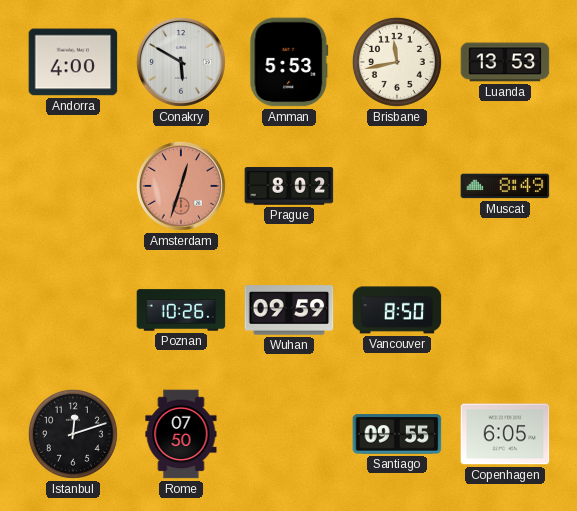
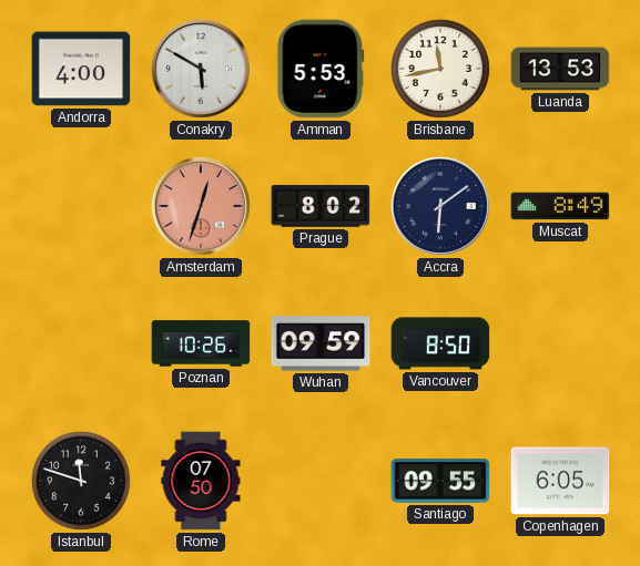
Accra: none -> 6:09
Istanbul: 12:12 -> 11:48
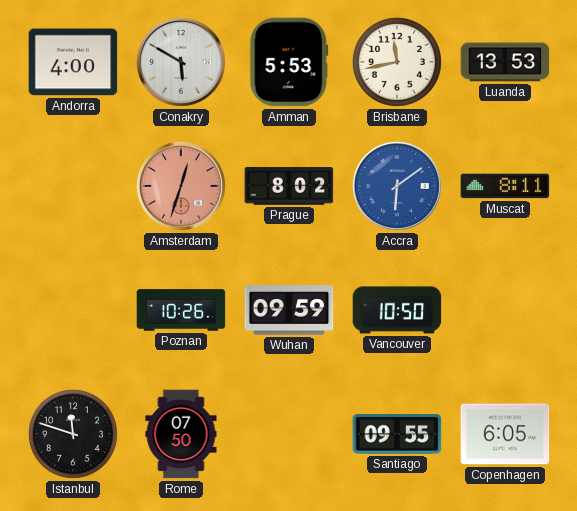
Accra dial: navy -> blue
Muscat: 8:49 -> 8:11
Vancouver: 8:50 -> 10:50
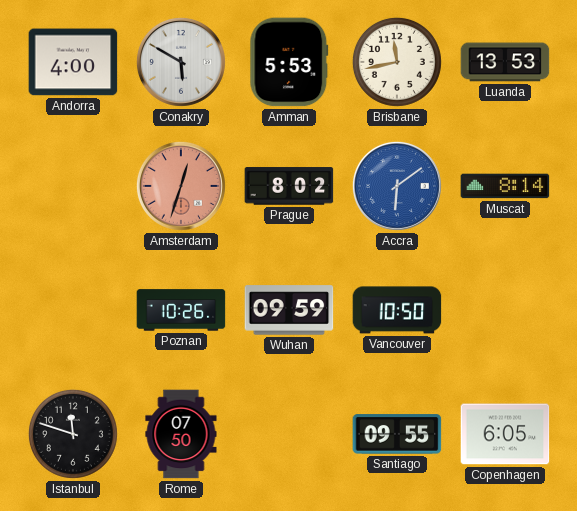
Muscat: 8:11 -> 8:14
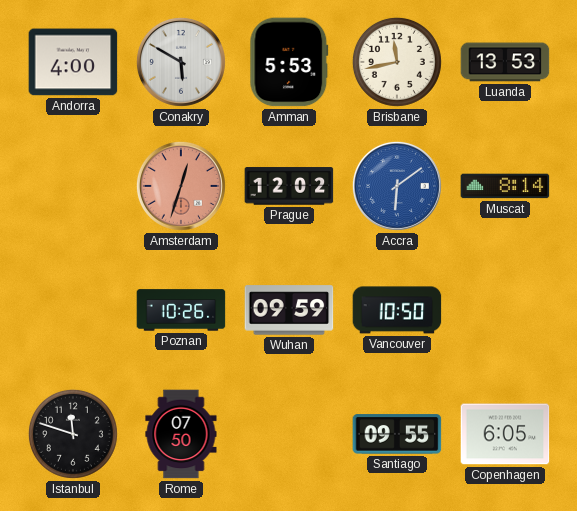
Prague: 8:02 -> 12:02
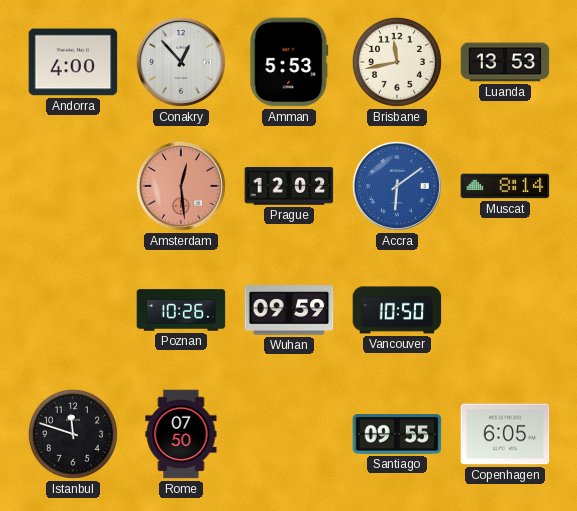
Conakry: 5:50 -> 12:53
Amsterdam: 12:33 -> 12:29
